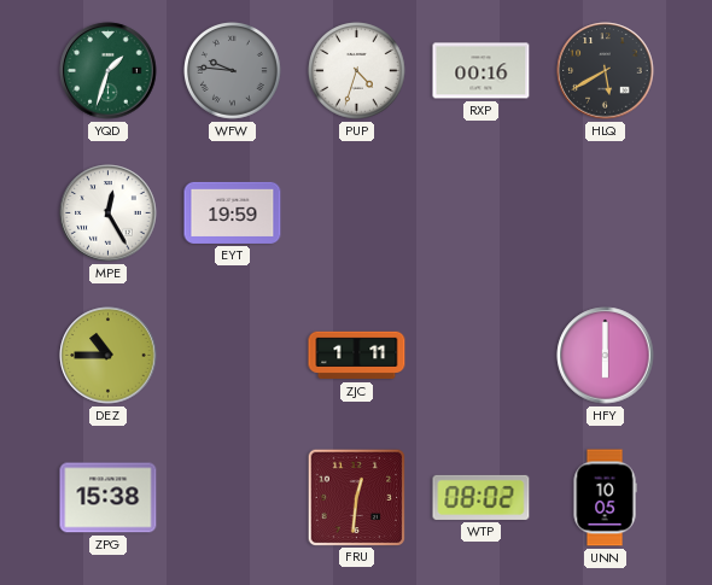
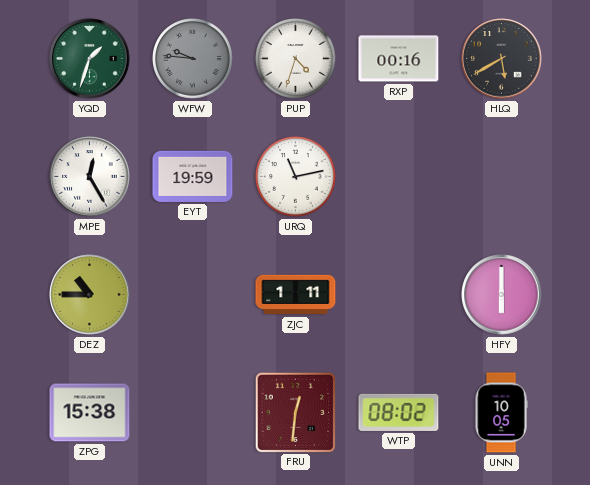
URQ: none -> 11:13
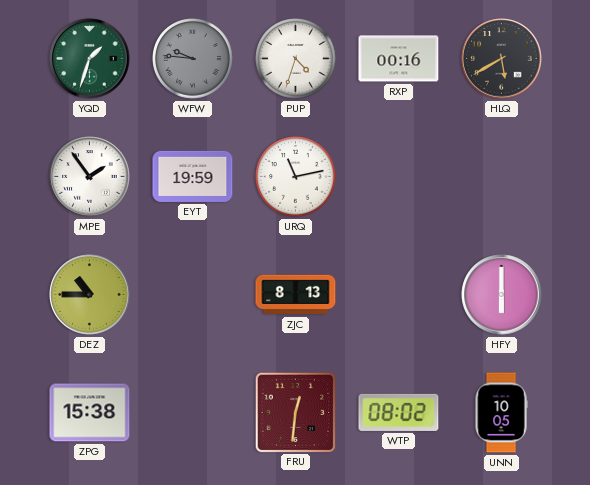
MPE: 12:25 -> 1:54
ZJC: 1:11 -> 8:13
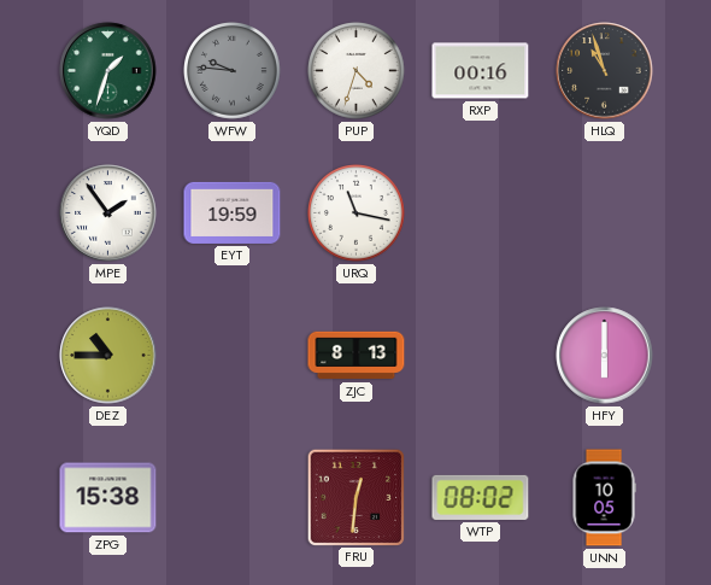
HLQ: 5:40 -> 10:57
URQ: 11:13 -> 11:17
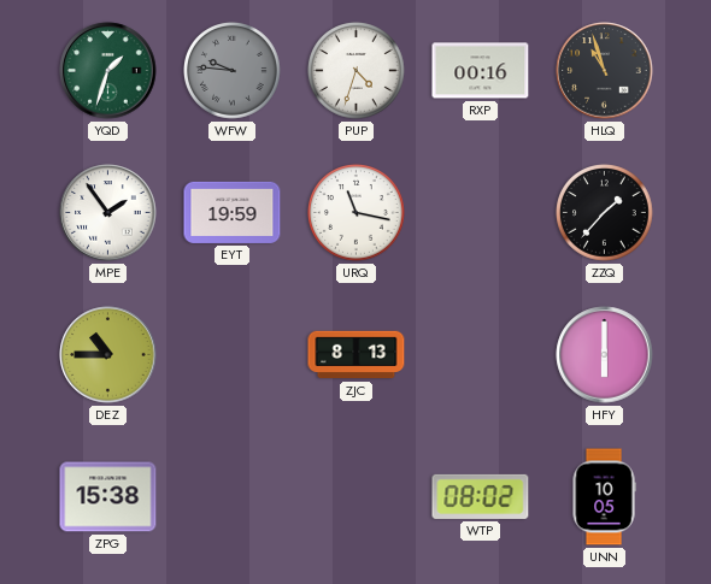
ZZQ: none -> 1:37
FRU: 12:31 -> none
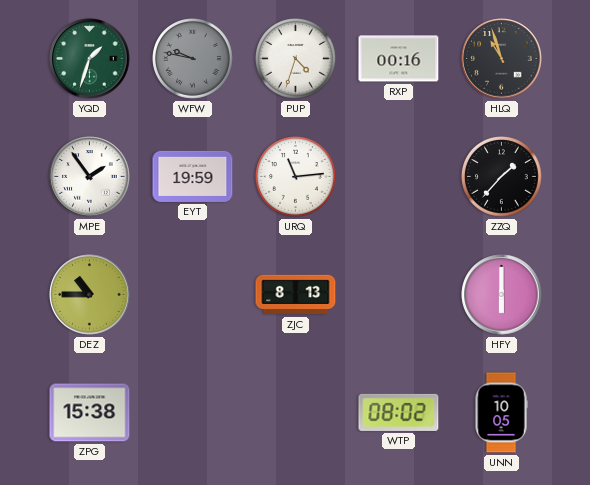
WFW: 9:46 -> 9:47
URQ: 11:17 -> 11:14
